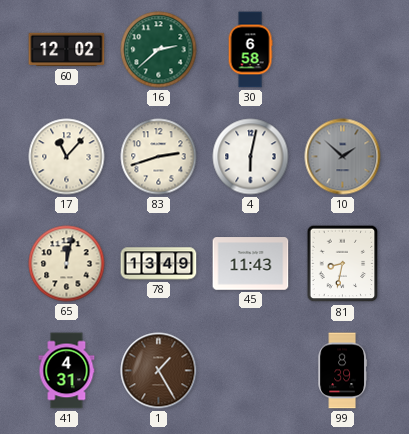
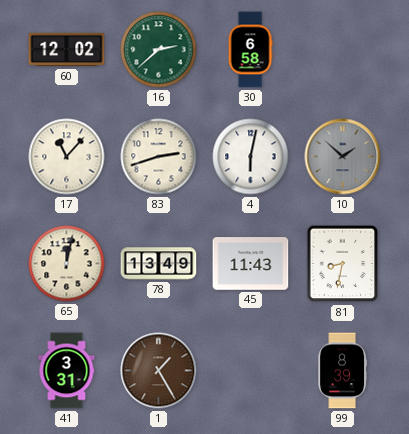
41: 4:31 -> 3:31
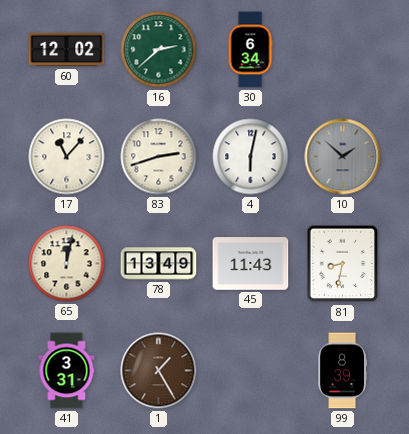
30: 6:58 -> 6:34
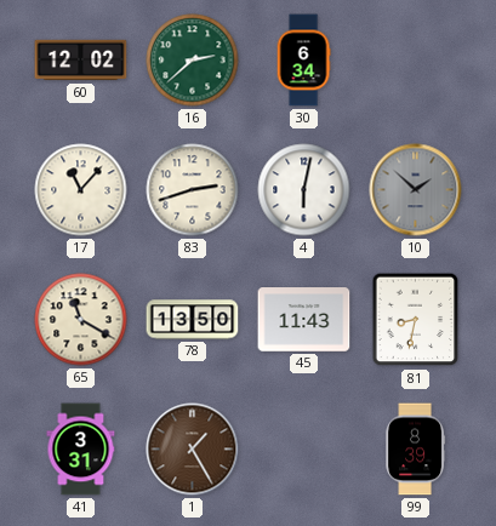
65: 12:02 -> 11:20
78: 13:49 -> 13:50
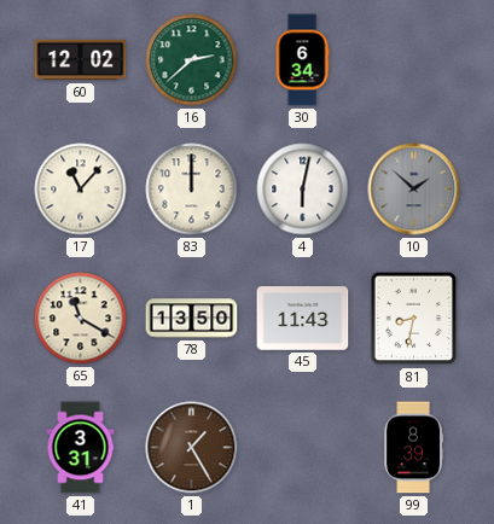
83: 2:42 -> 12:00
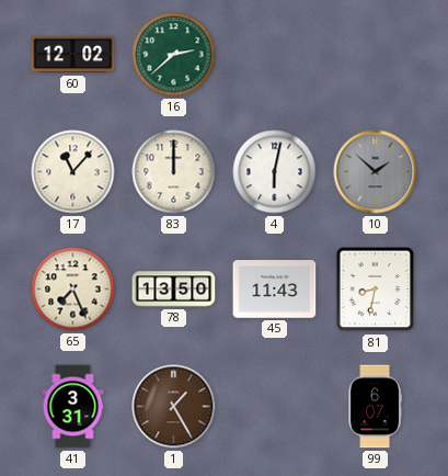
30: 6:34 -> none
65: 11:20 -> 7:26
99: 8:39 -> 6:07
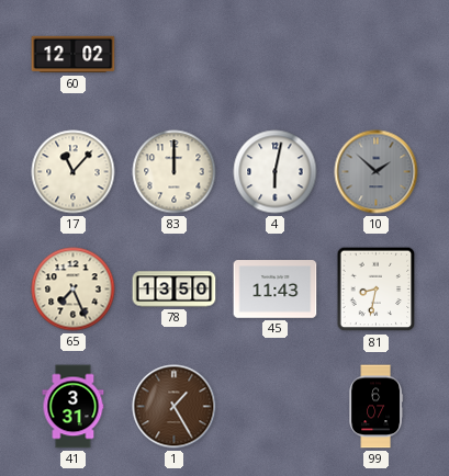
16: 2:38 -> none
